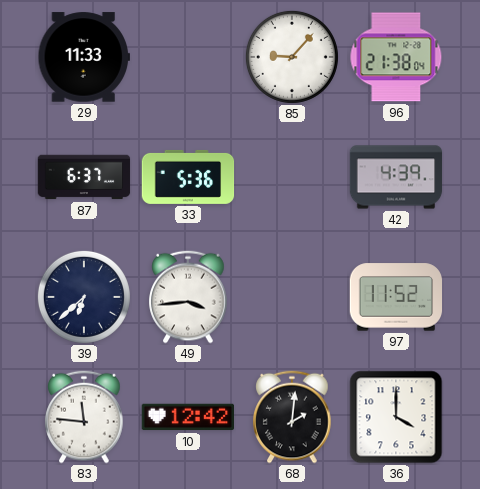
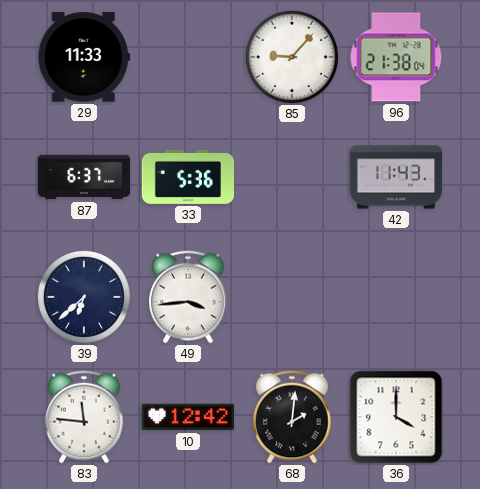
42: 4:39 -> 11:43
97: 11:52 -> none
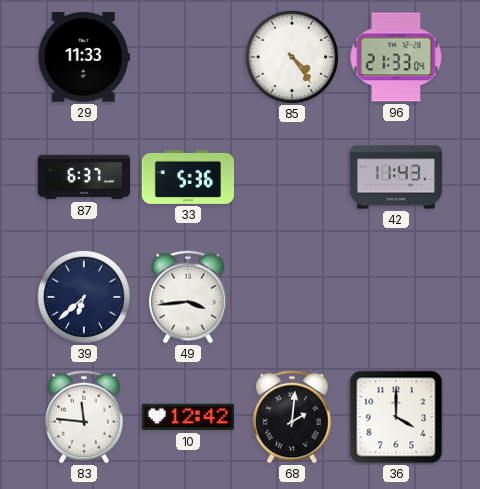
85: 9:07 -> 4:24
96: 21:38 -> 21:33
